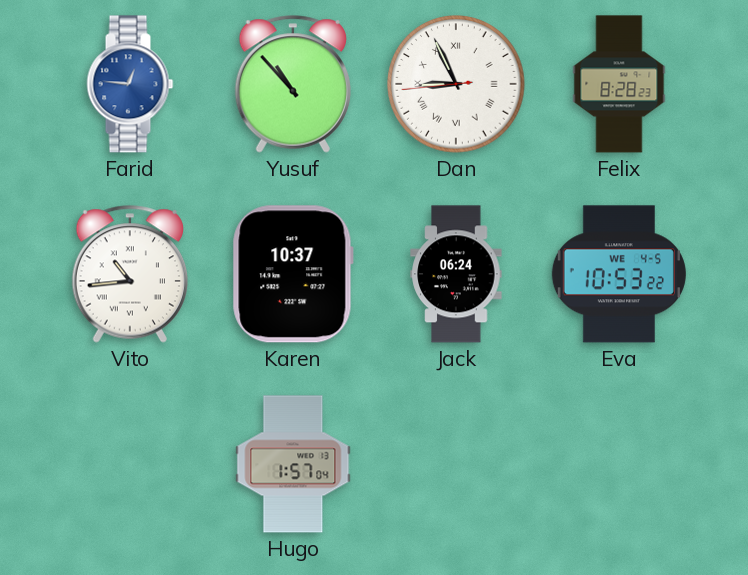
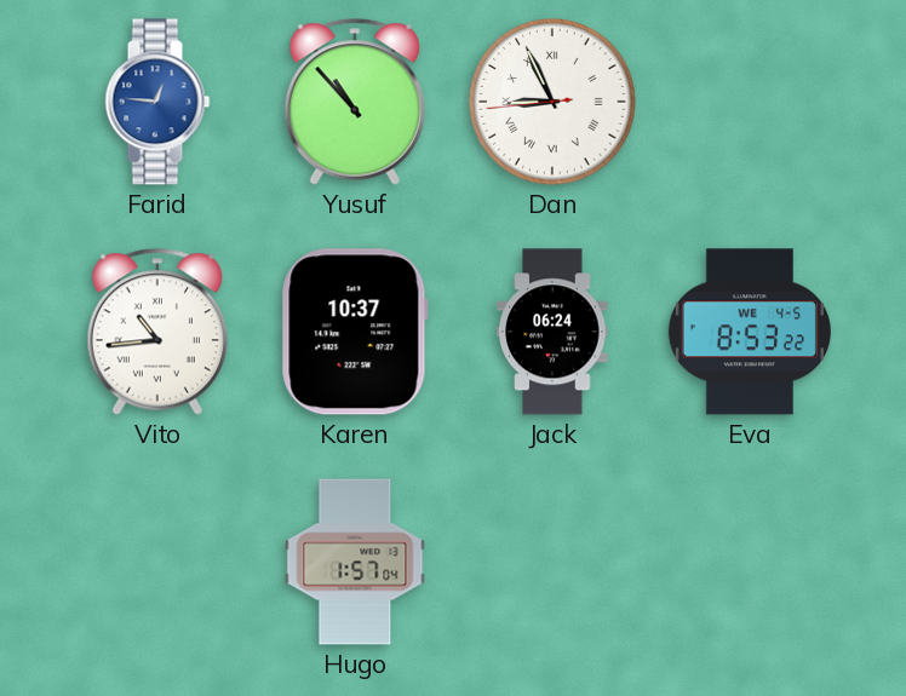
Felix: 8:28 -> none
Eva: 10:53 -> 8:53
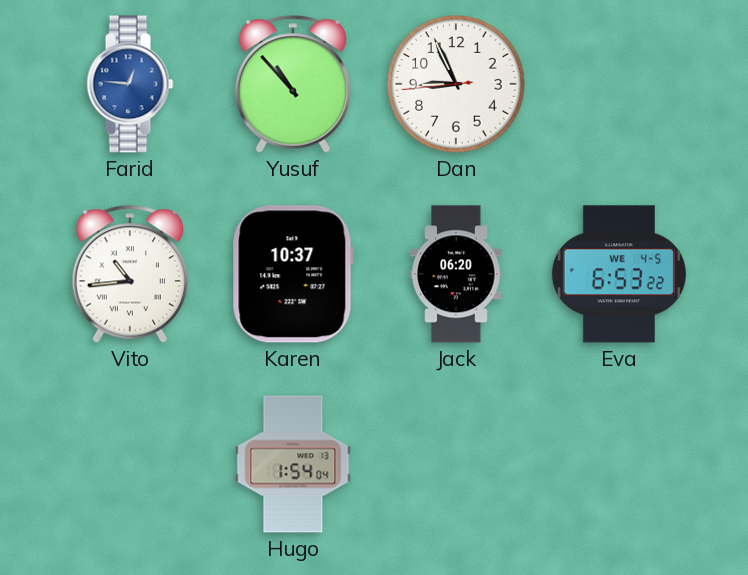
Dan numerals: Roman -> Arabic
Jack: 06:24 -> 06:20
Eva: 8:53 -> 6:53
Hugo: 1:57 -> 1:54
